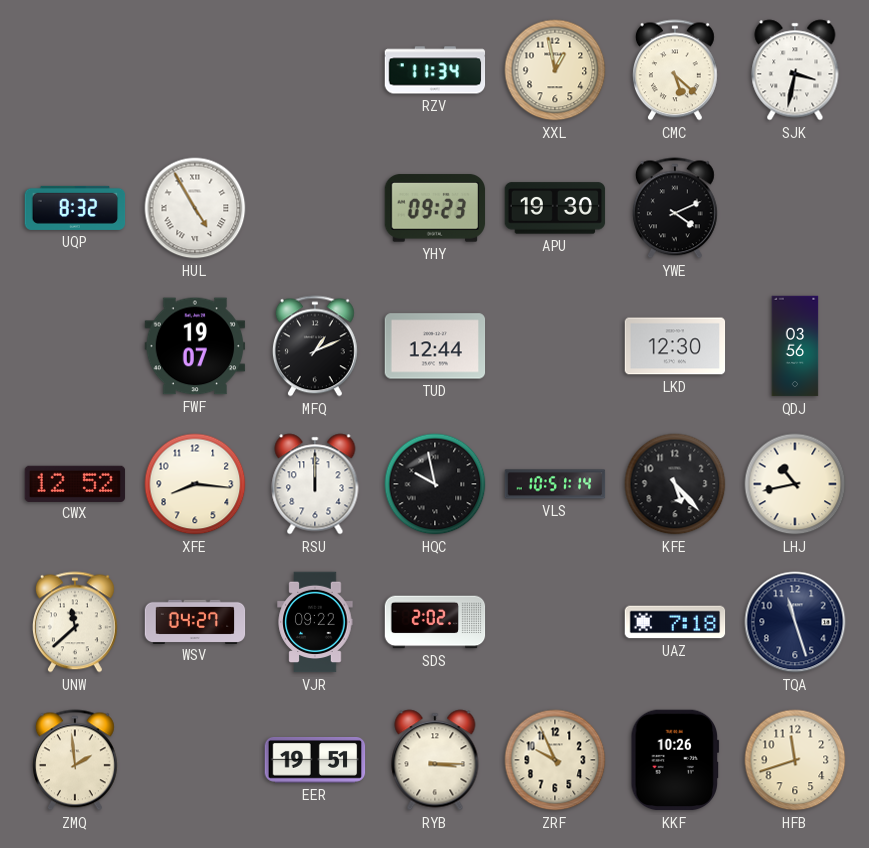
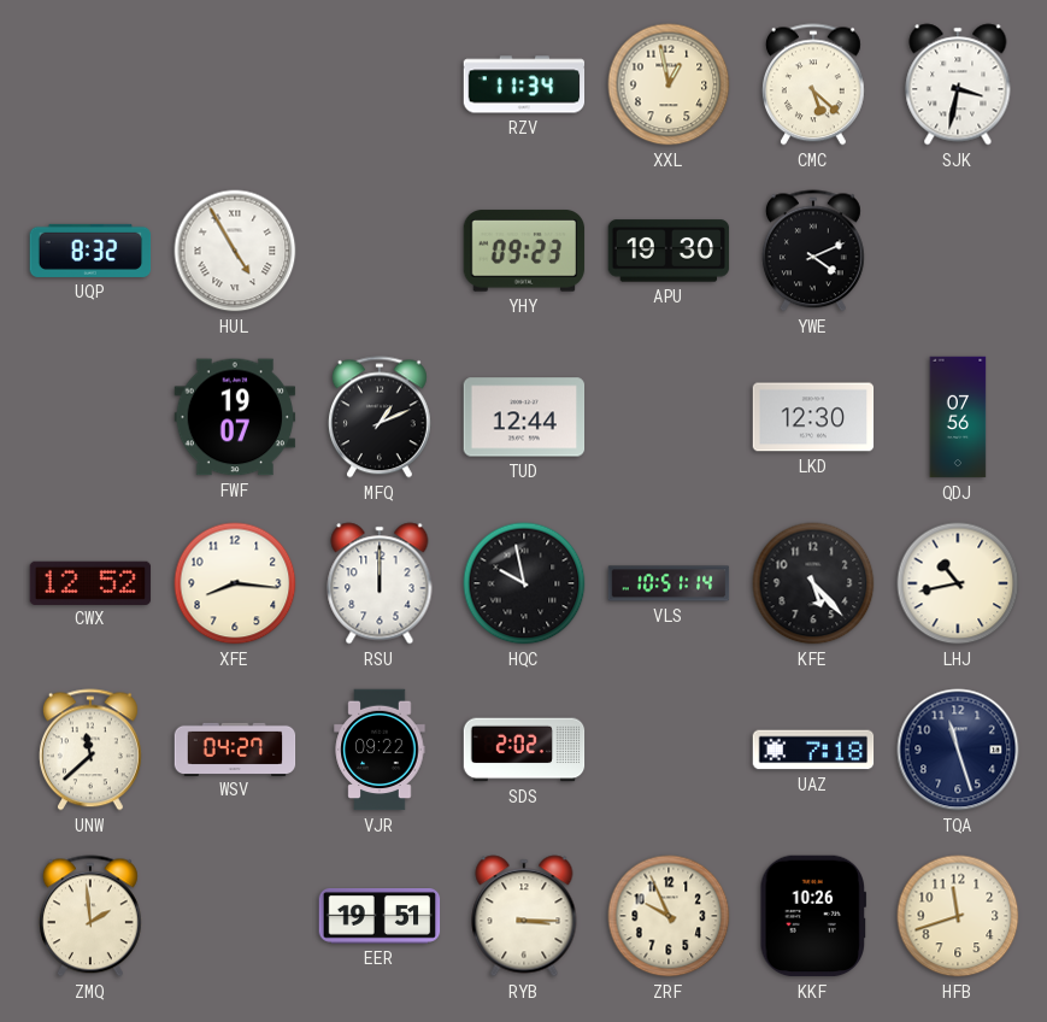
QDJ: 03:56 -> 07:56
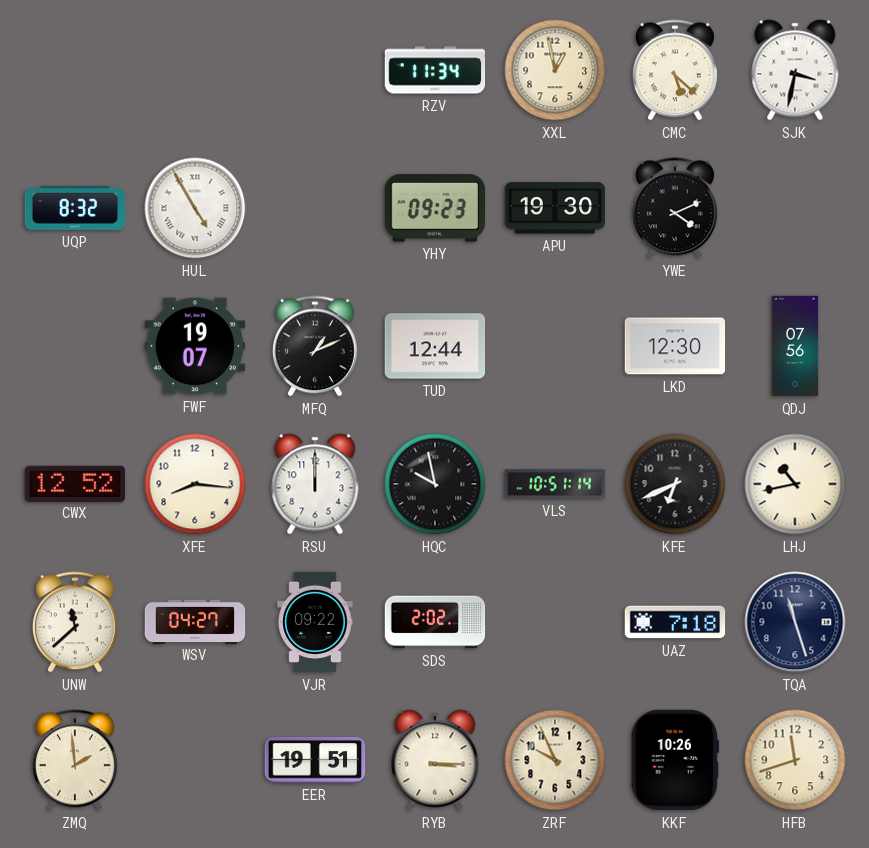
KFE: 5:23 -> 6:41
